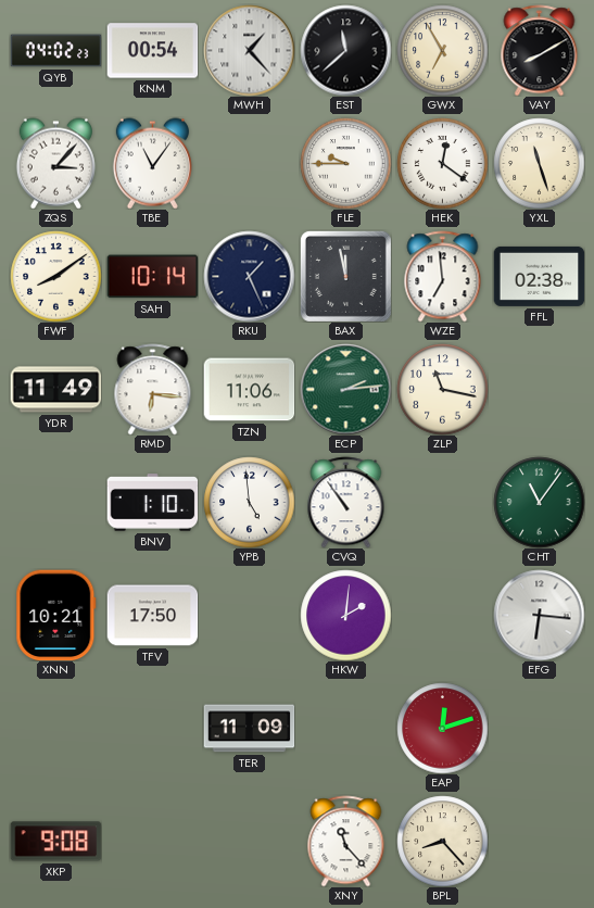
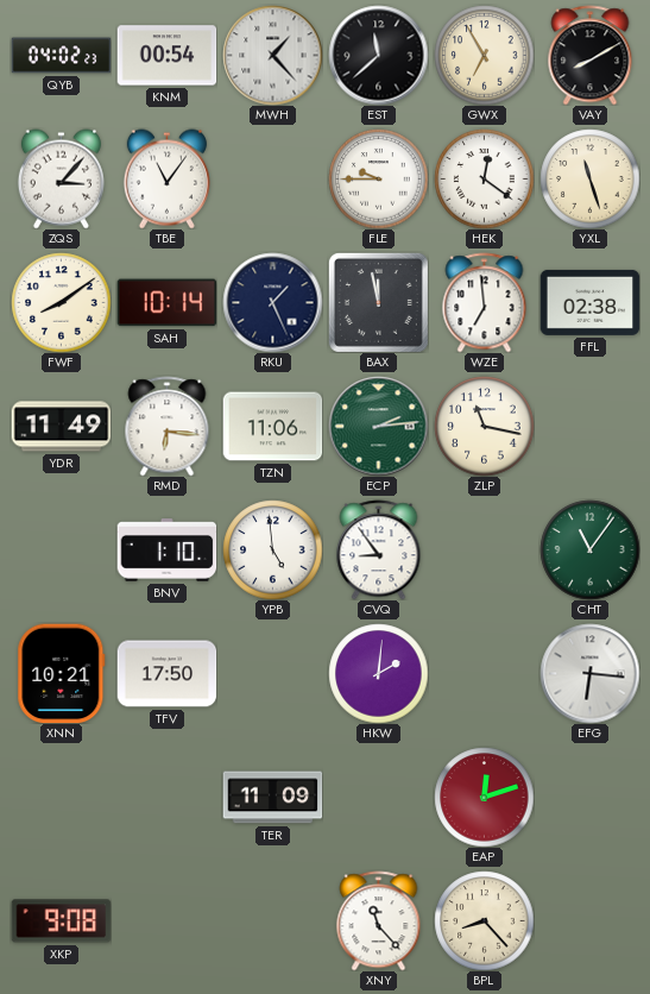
CVQ: 10:54 -> 8:54
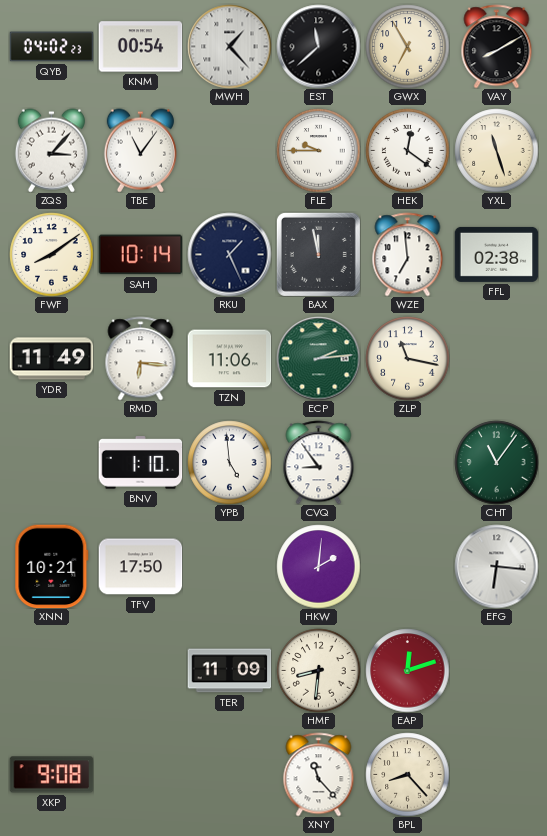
HMF: none -> 8:31
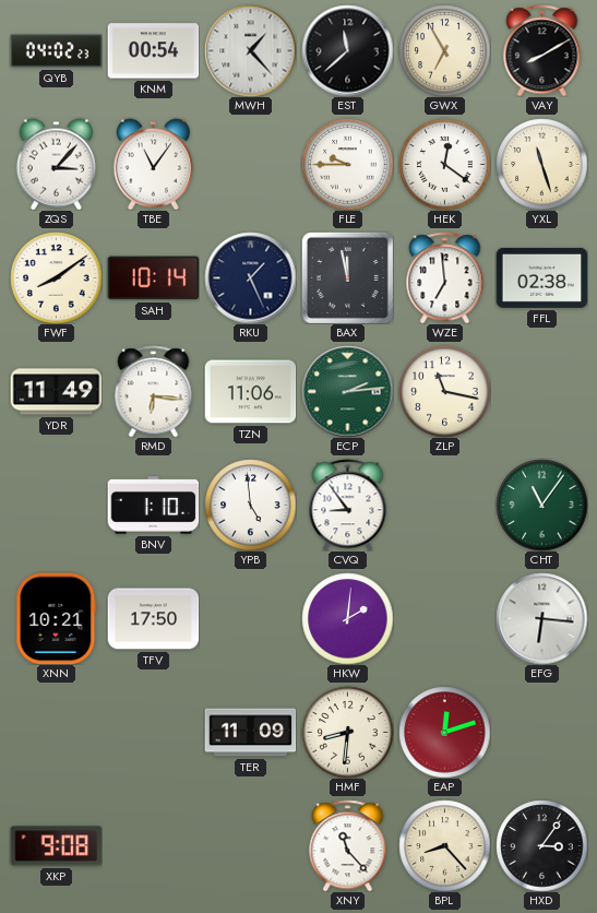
HXD: none -> 3:06
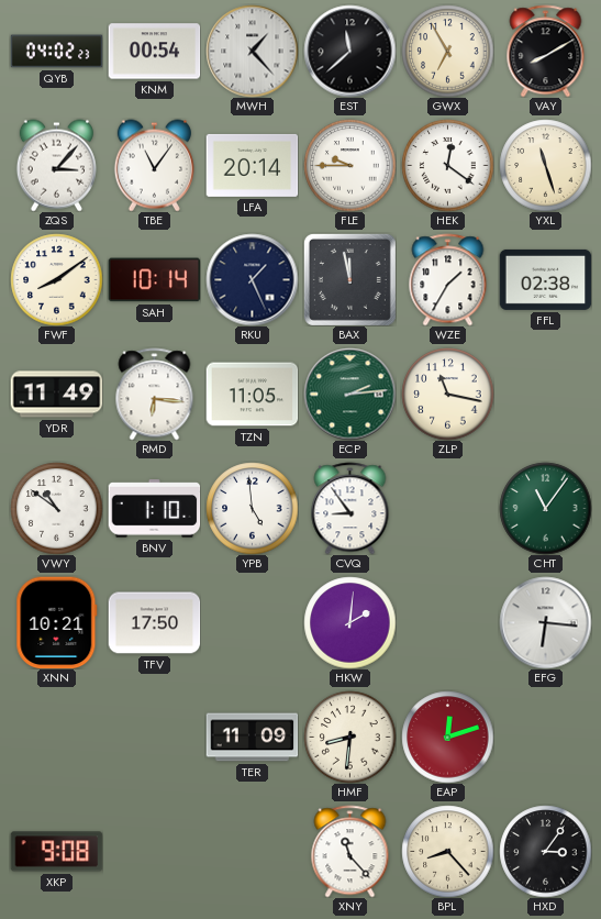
LFA: none -> 20:14
WZE: 6:59 -> 1:35
TZN: 11:06 -> 11:05
VWY: none -> 10:51
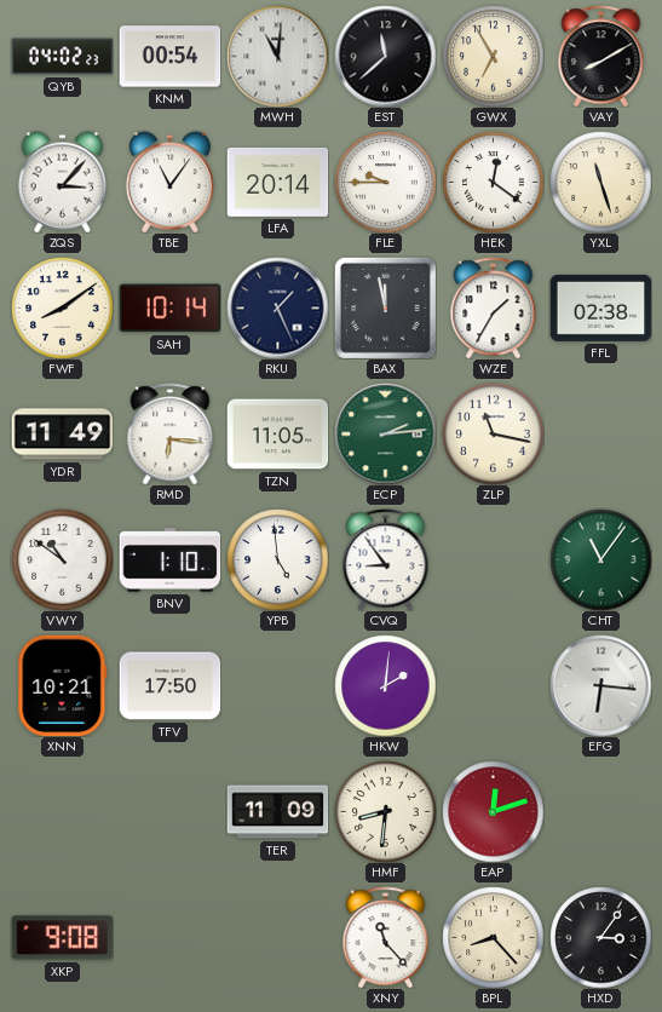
MWH: 1:23 -> 11:01
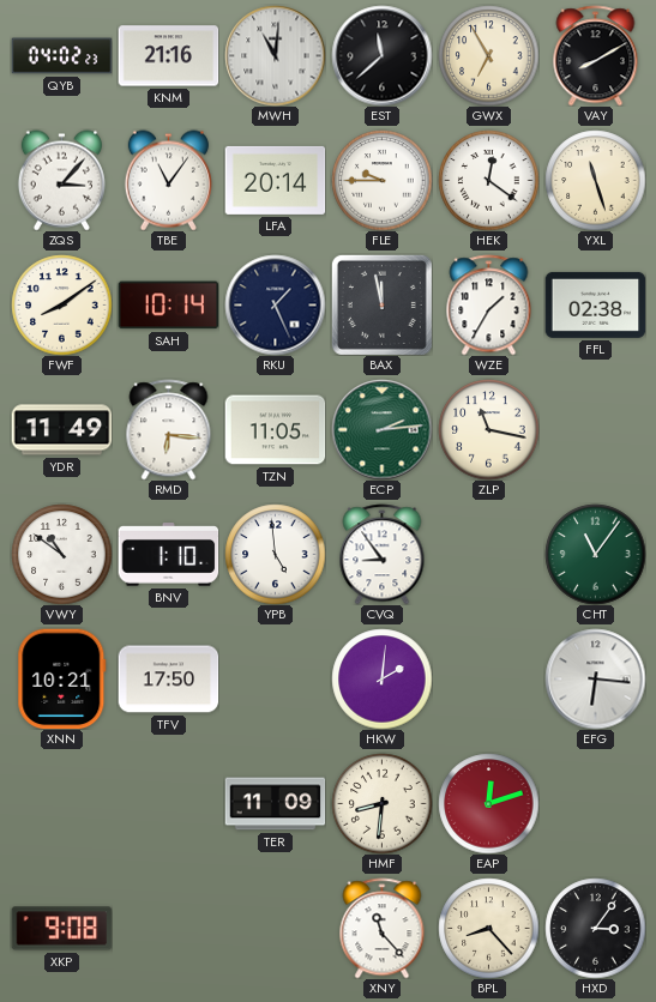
KNM: 00:54 -> 21:16
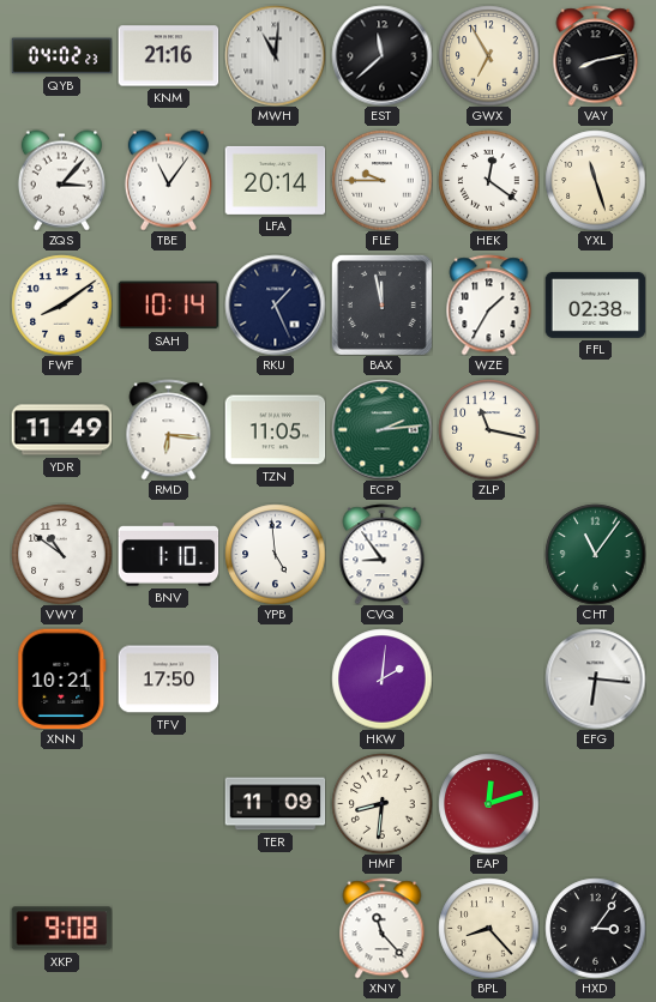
VAY: 8:10 -> 8:13
